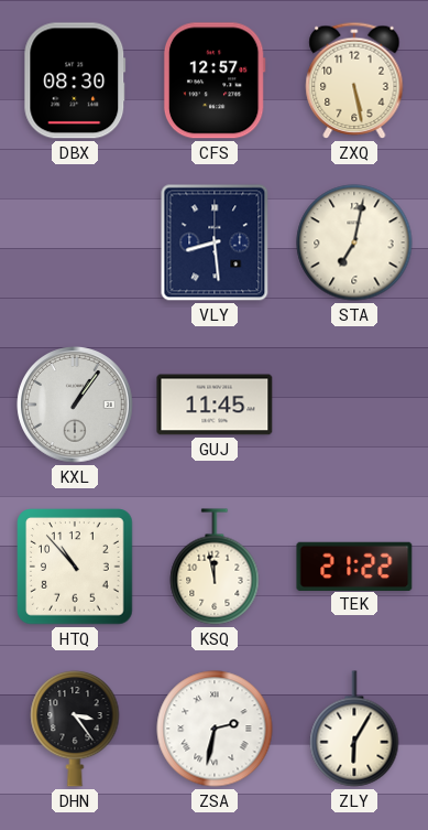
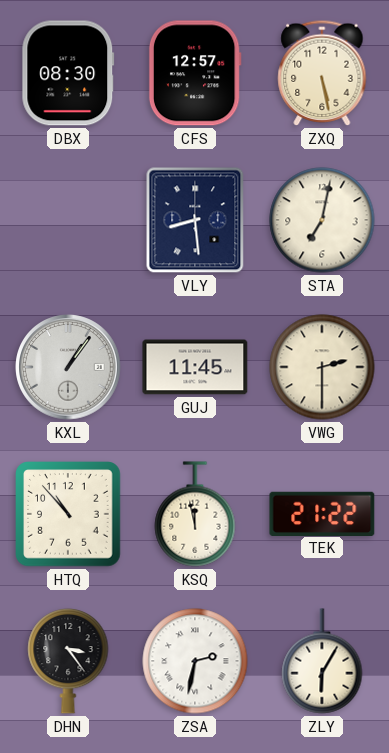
VWG: none -> 2:30
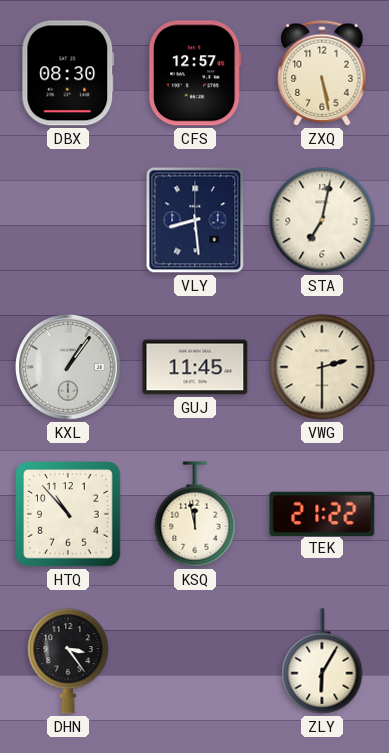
ZSA: 2:32 -> none
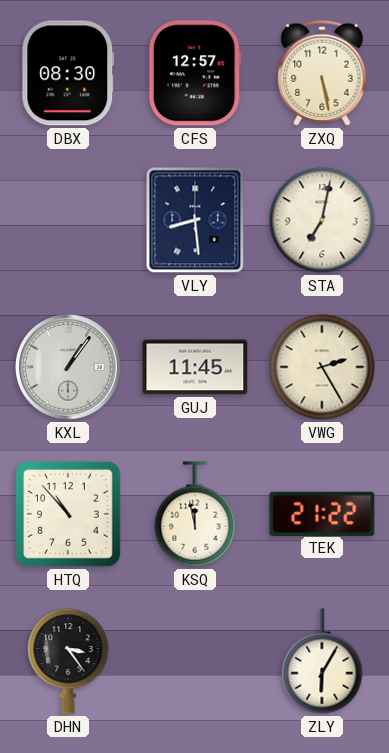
VWG: 2:30 -> 2:25
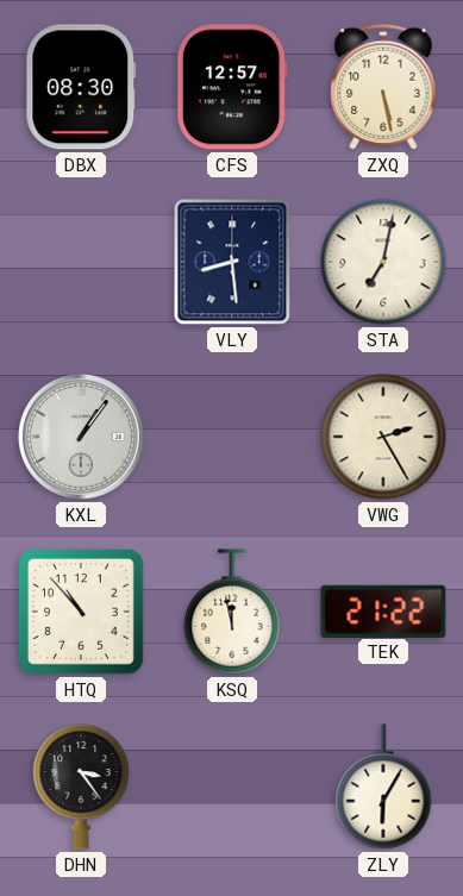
GUJ: 11:45 -> none
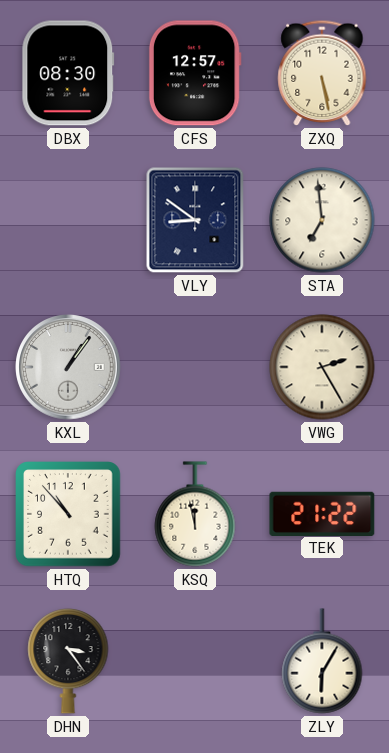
VLY: 8:29 -> 8:51
STA: 7:02 -> 6:59
